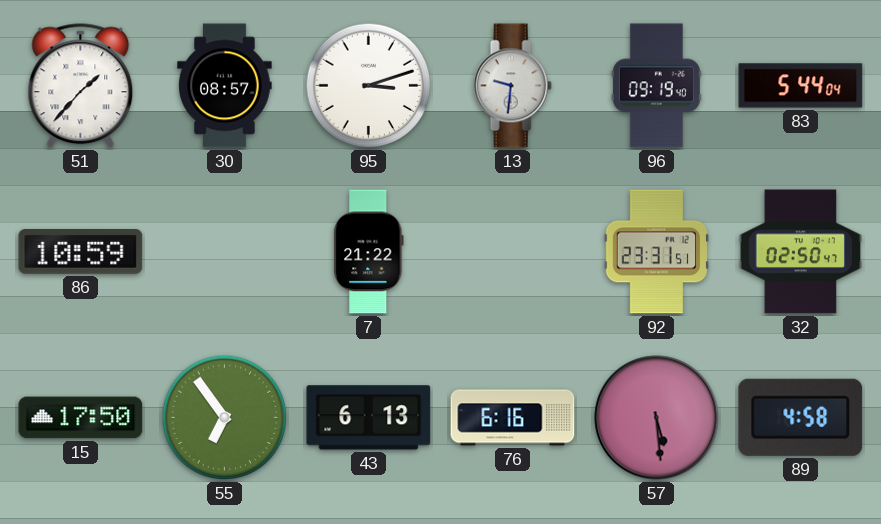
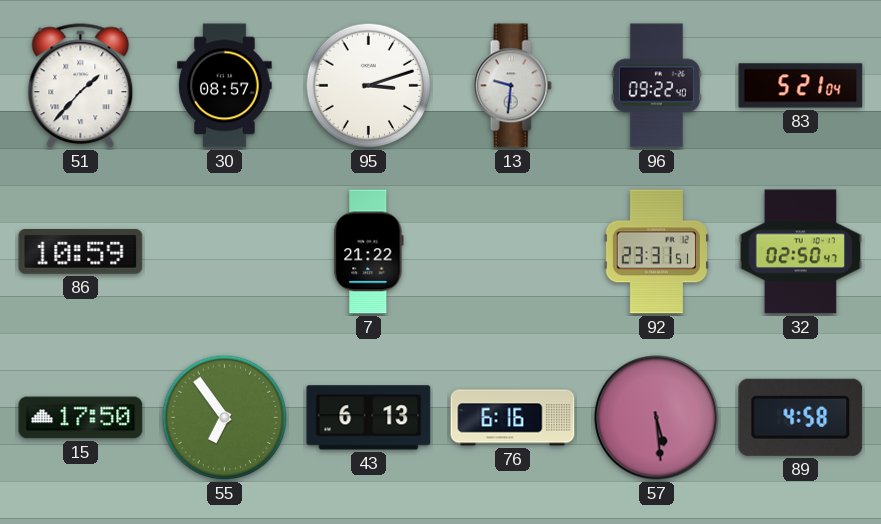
96: 09:19 -> 09:22
83: 5:44 -> 5:21
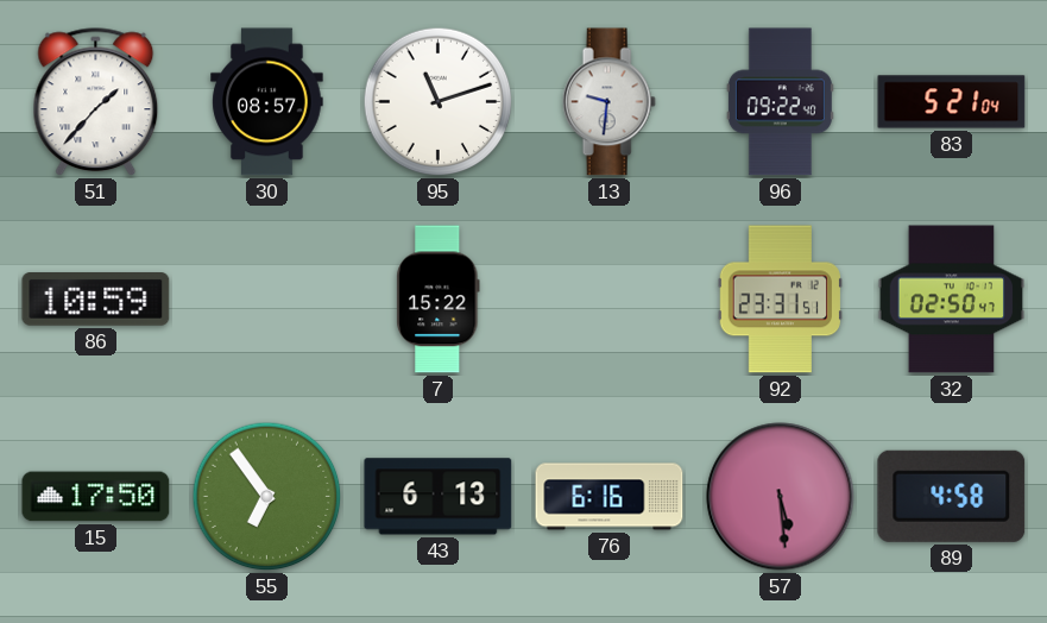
95: 3:12 -> 11:12
7: 21:22 -> 15:22
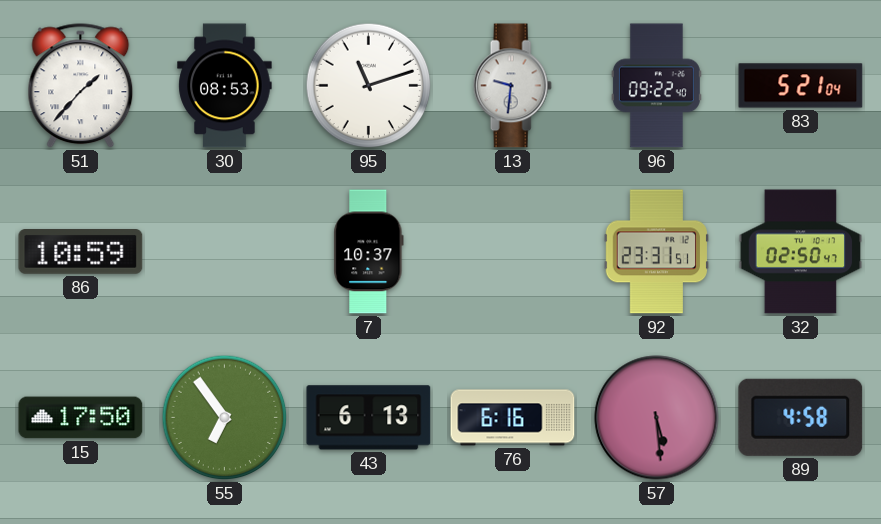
30: 08:57 -> 08:53
7: 15:22 -> 10:37
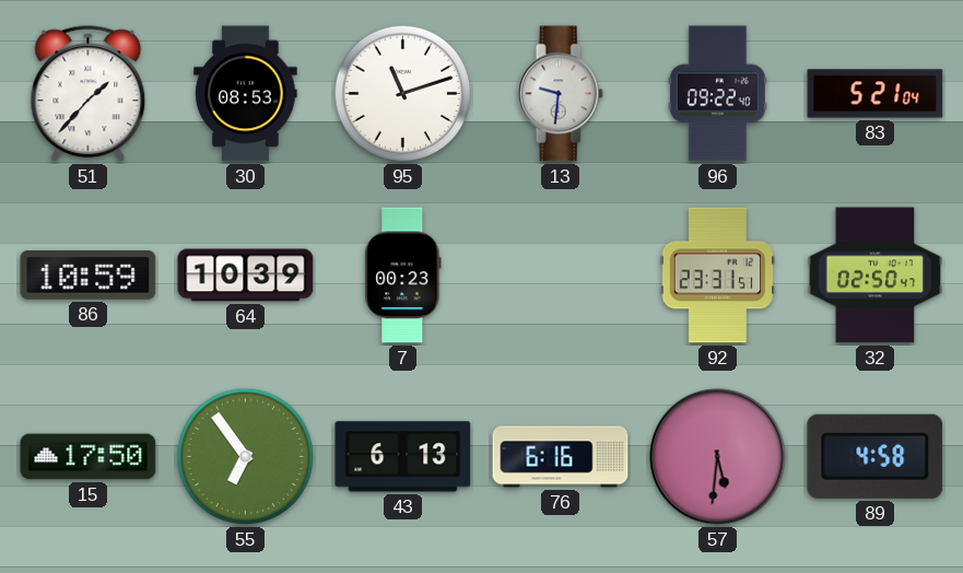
64: none -> 10:39
7: 10:37 -> 00:23
57: 5:29 -> 5:31
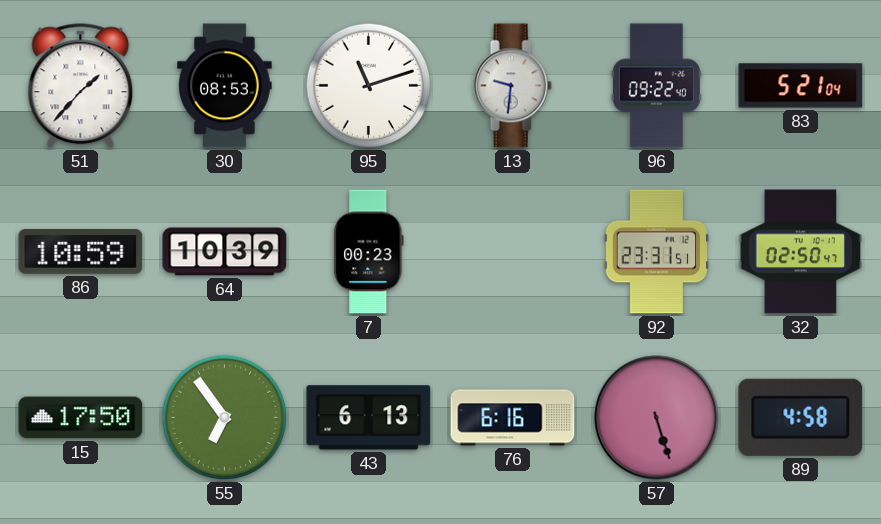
57: 5:31 -> 5:27
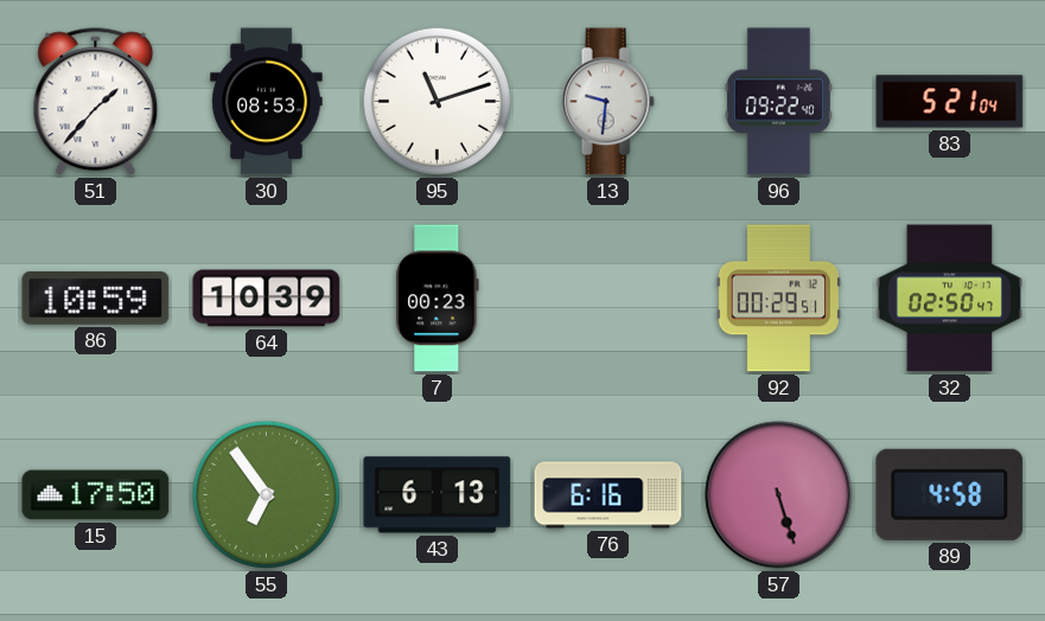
92: 23:31 -> 00:29
